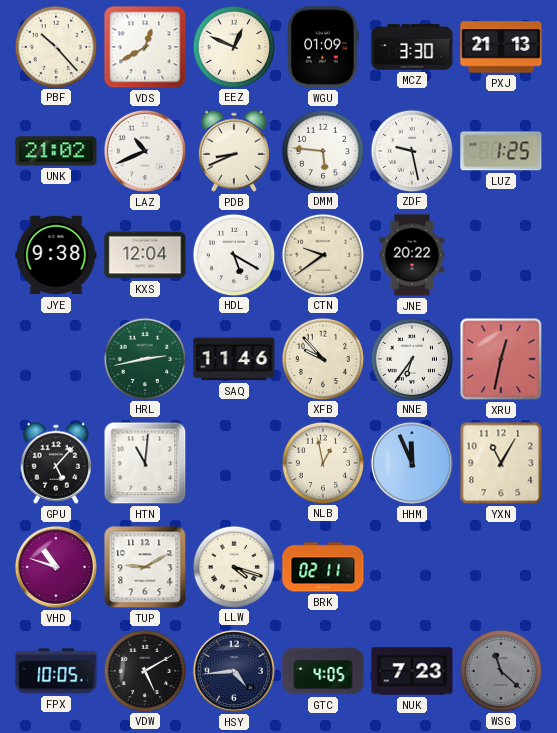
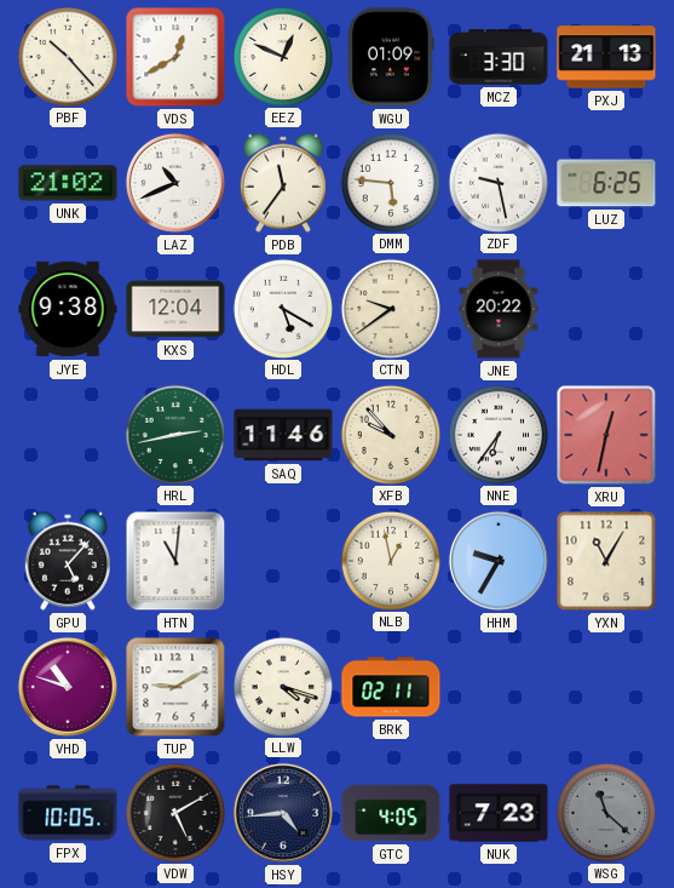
PDB: 8:41 -> 11:36
LUZ: 1:25 -> 6:25
HHM: 11:56 -> 9:35
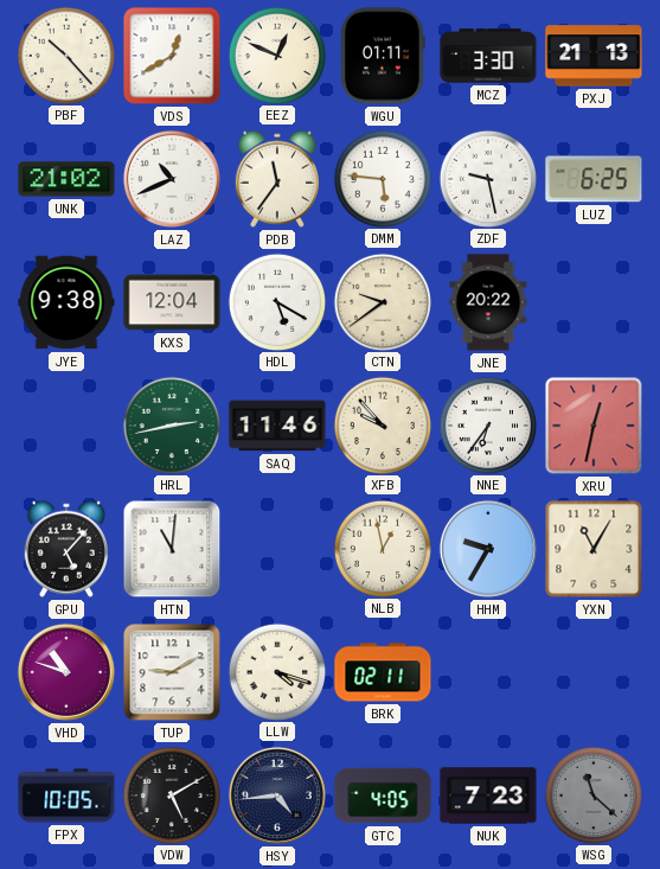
WGU: 01:09 -> 01:11
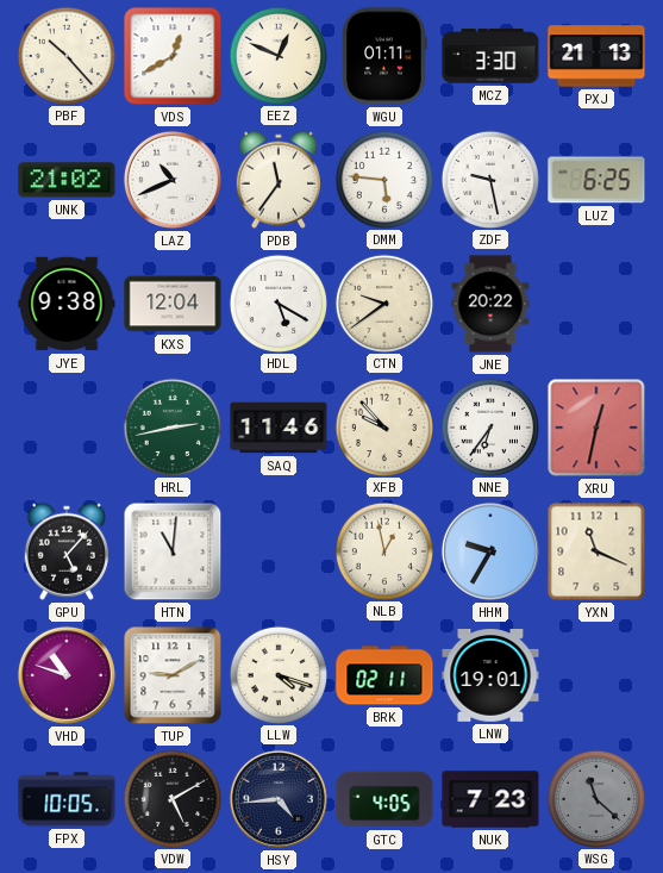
YXN: 11:05 -> 11:19
LNW: none -> 19:01
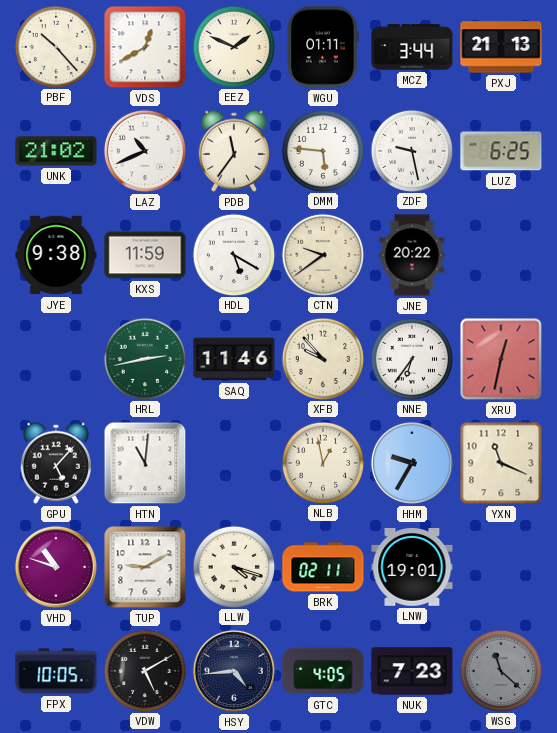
EEZ: 12:49 -> 1:49
MCZ: 3:30 -> 3:44
KXS: 12:04 -> 11:59
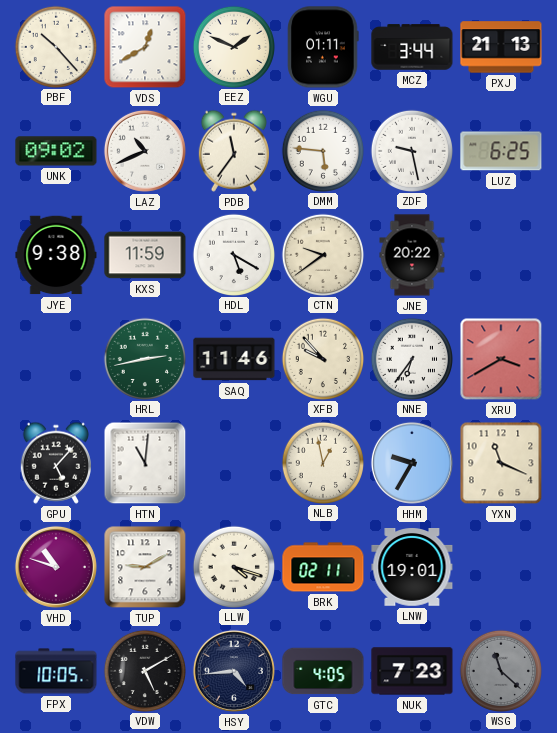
UNK: 21:02 -> 09:02
XRU: 12:32 -> 3:40
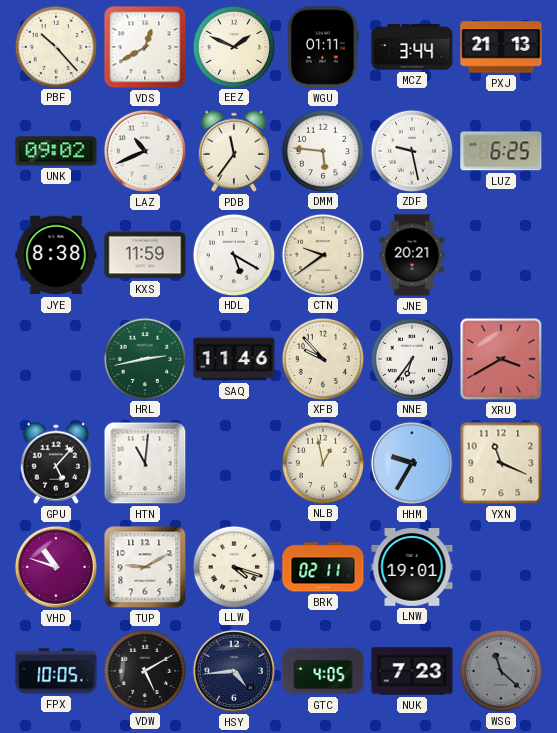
JYE: 9:38 -> 8:38
JNE: 20:22 -> 20:21
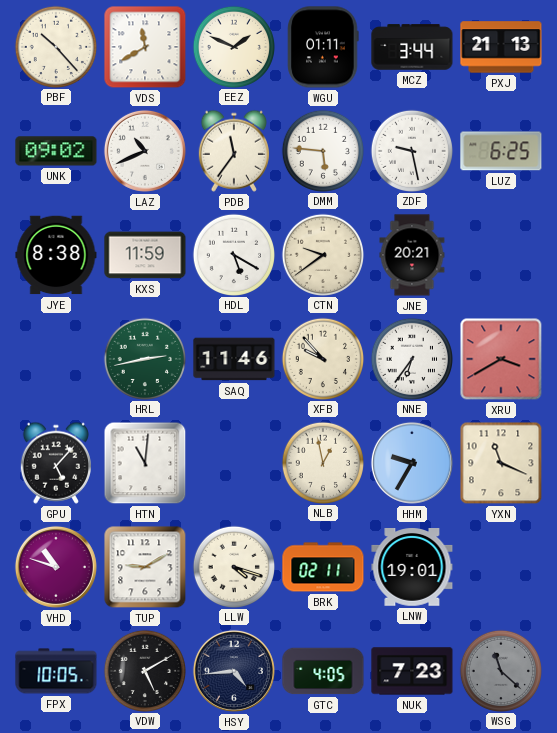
VDS: 12:40 -> 11:40
